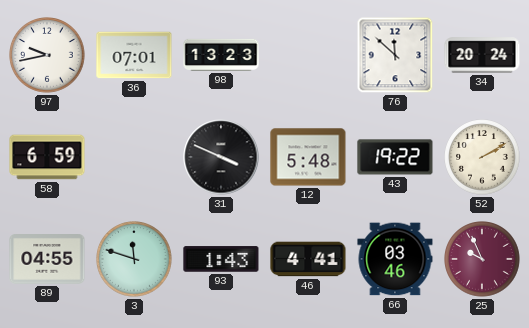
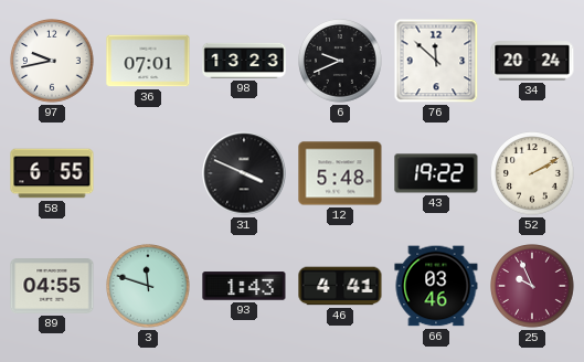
6: none -> 9:41
58: 6:59 -> 6:55
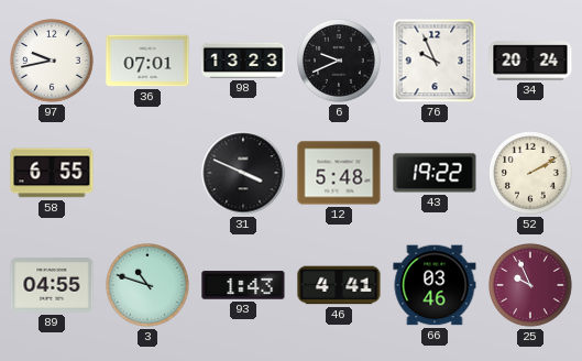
76: 11:52 -> 9:56
3: 11:48 -> 10:48
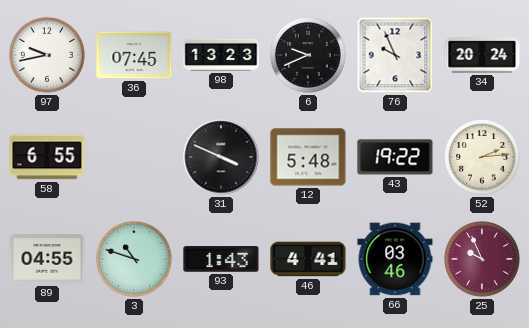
36: 07:01 -> 07:45
52: 2:10 -> 2:14
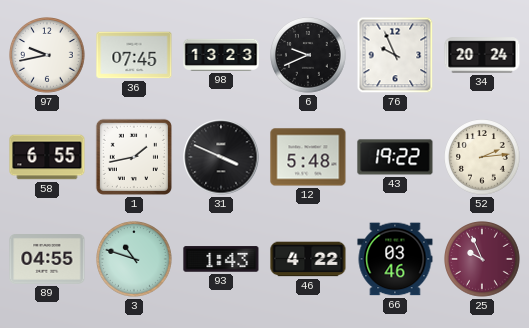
1: none -> 1:43
46: 4:41 -> 4:22
